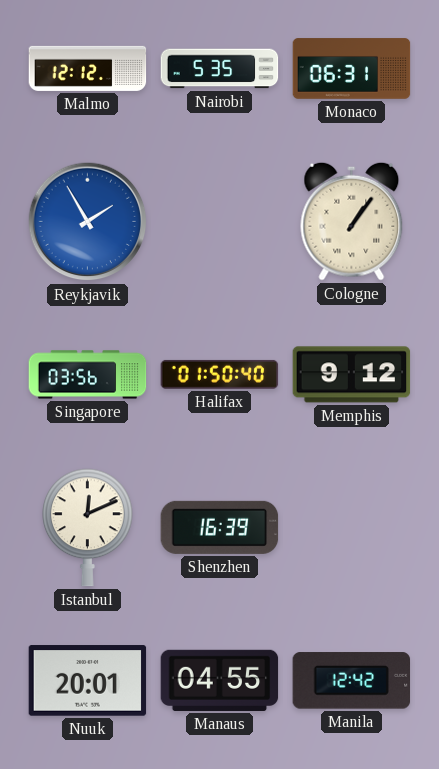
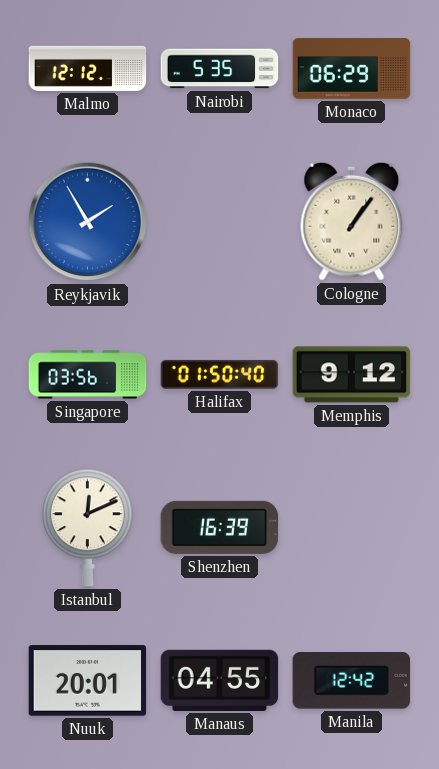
Monaco: 06:31 -> 06:29
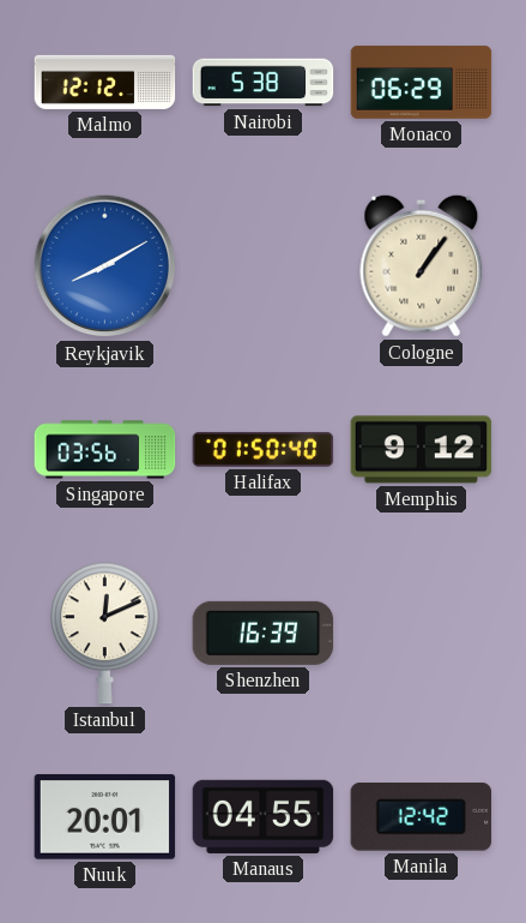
Nairobi: 5:35 -> 5:38
Reykjavik: 1:55 -> 8:10
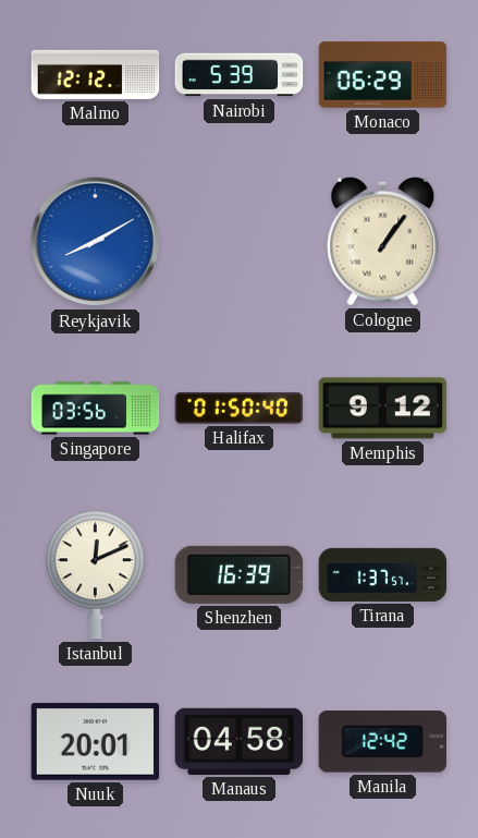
Nairobi: 5:38 -> 5:39
Tirana: none -> 1:37
Manaus: 04:55 -> 04:58
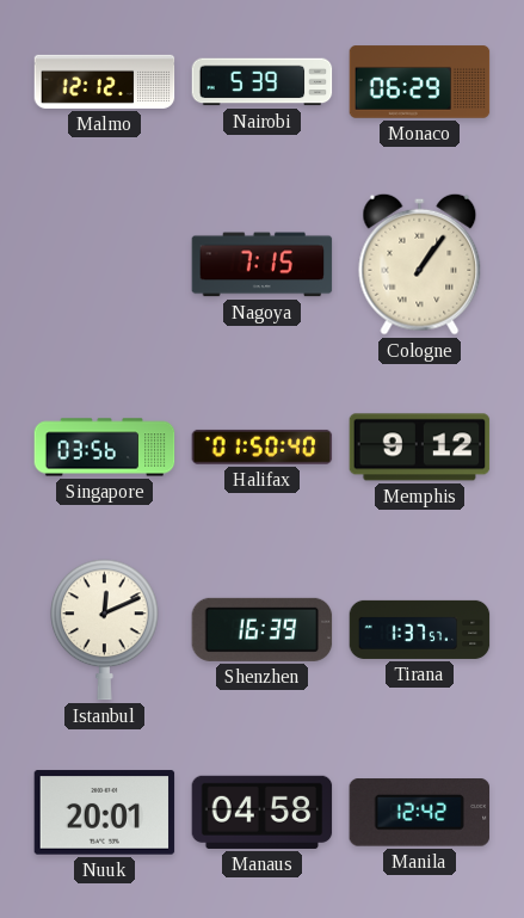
Reykjavik: 8:10 -> none
Nagoya: none -> 7:15
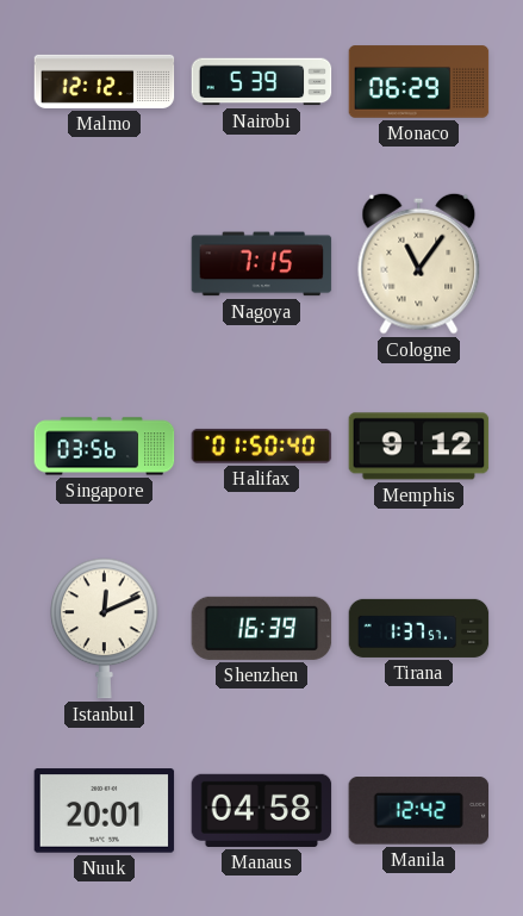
Cologne: 1:06 -> 11:06
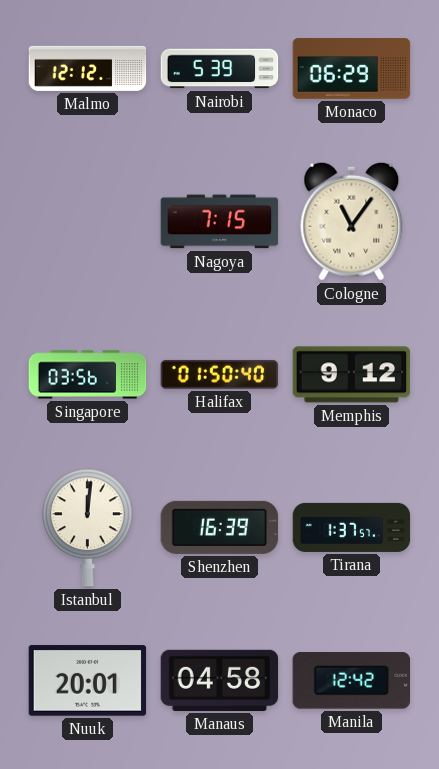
Istanbul: 12:11 -> 12:01
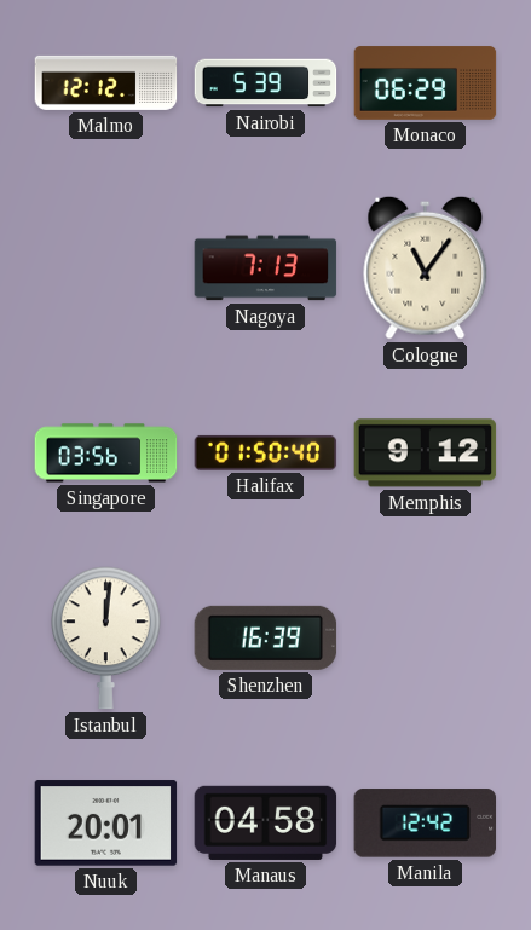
Nagoya: 7:15 -> 7:13
Tirana: 1:37 -> none
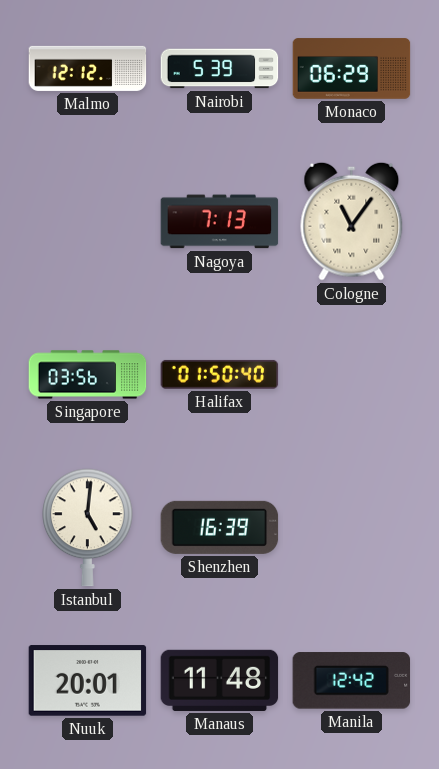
Memphis: 9:12 -> none
Istanbul: 12:01 -> 5:01
Manaus: 04:58 -> 11:48
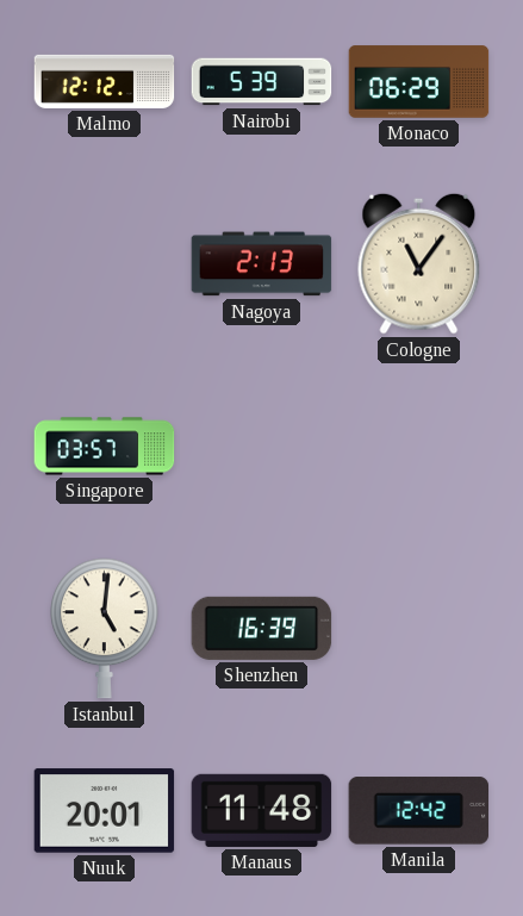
Nagoya: 7:13 -> 2:13
Singapore: 03:56 -> 03:57
Halifax: 01:50 -> none
